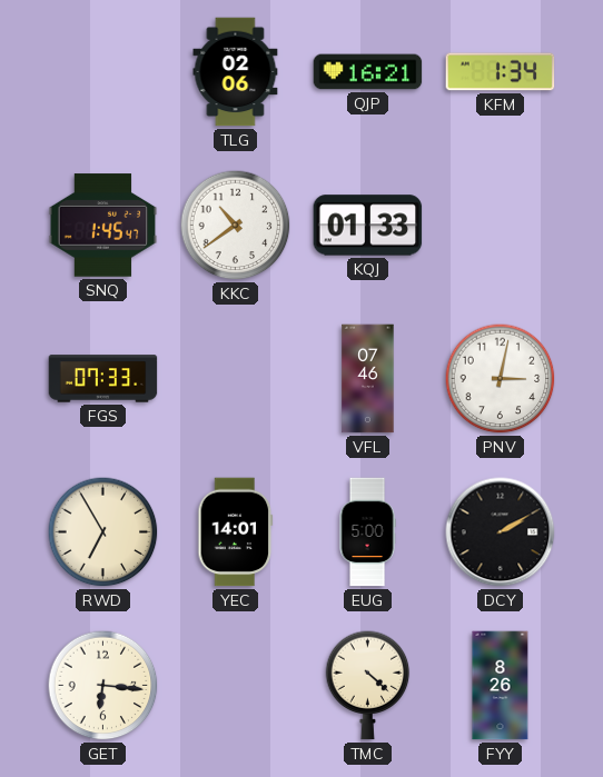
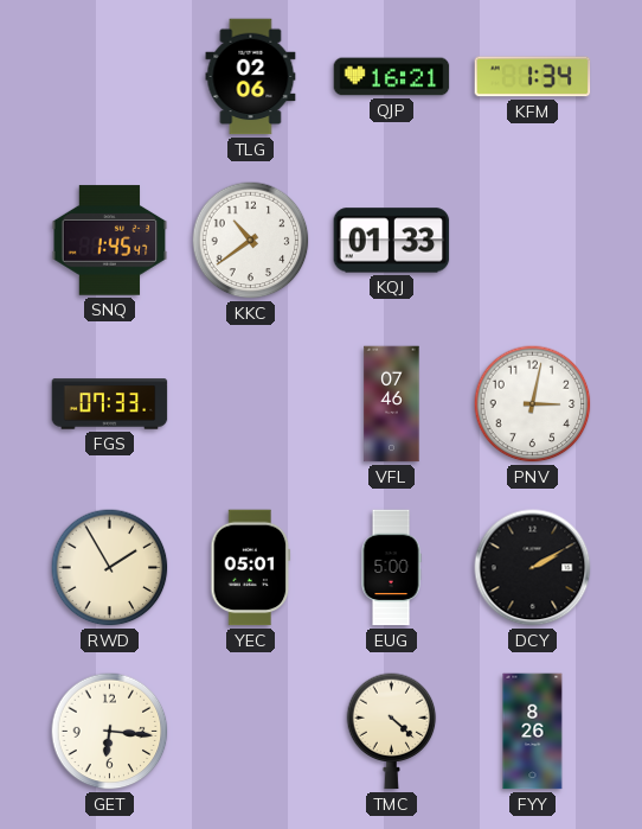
RWD: 6:55 -> 1:55
YEC: 14:01 -> 05:01
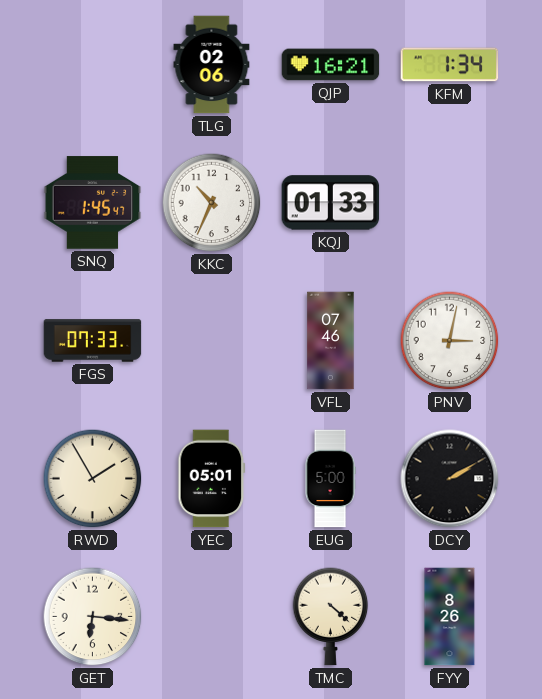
KKC: 10:39 -> 10:34
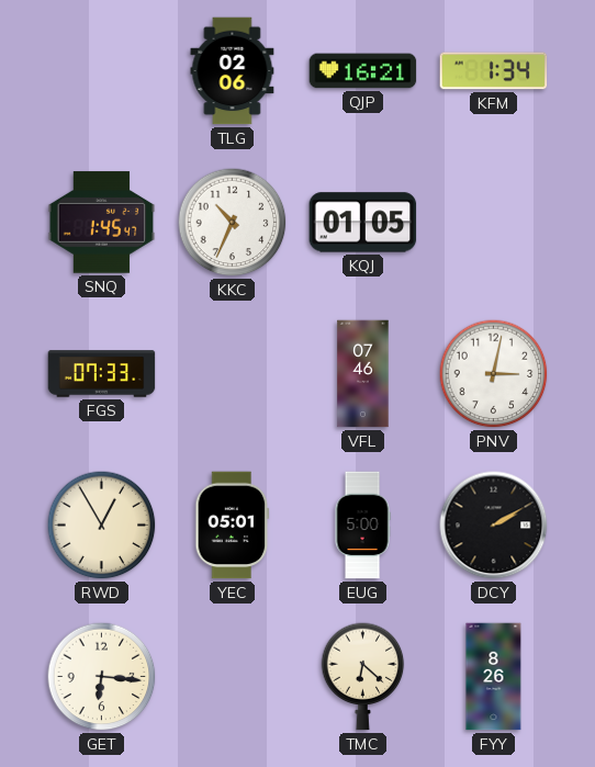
KQJ: 01:33 -> 01:05
RWD: 1:55 -> 12:55
TMC: 4:22 -> 6:22
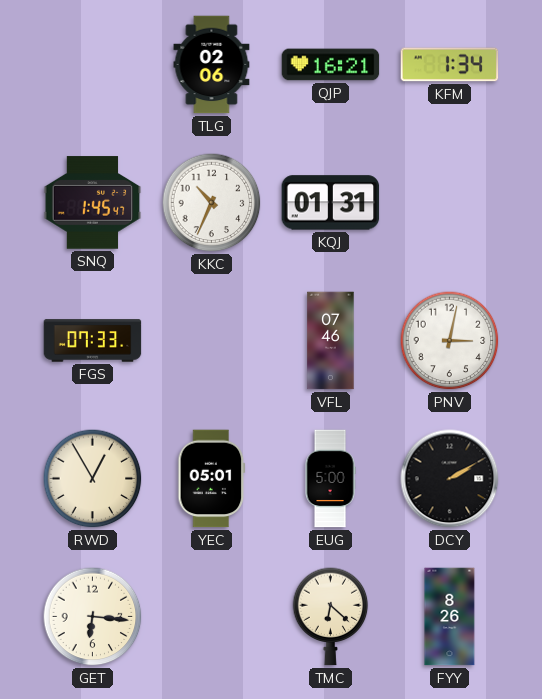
KQJ: 01:05 -> 01:31
